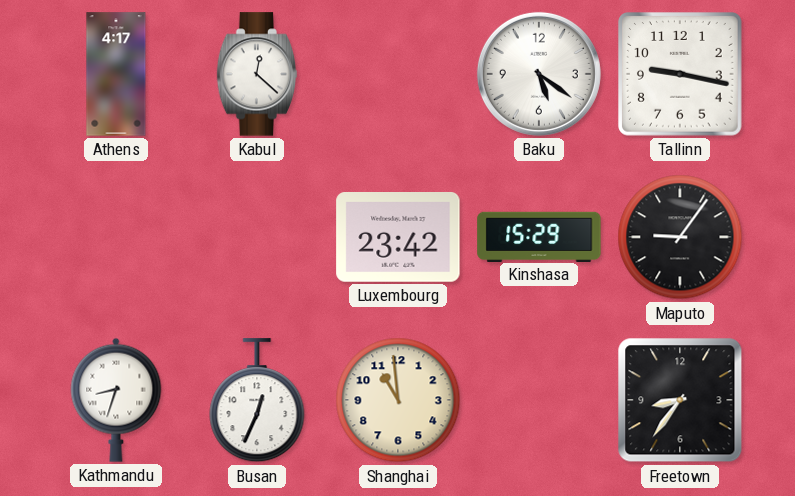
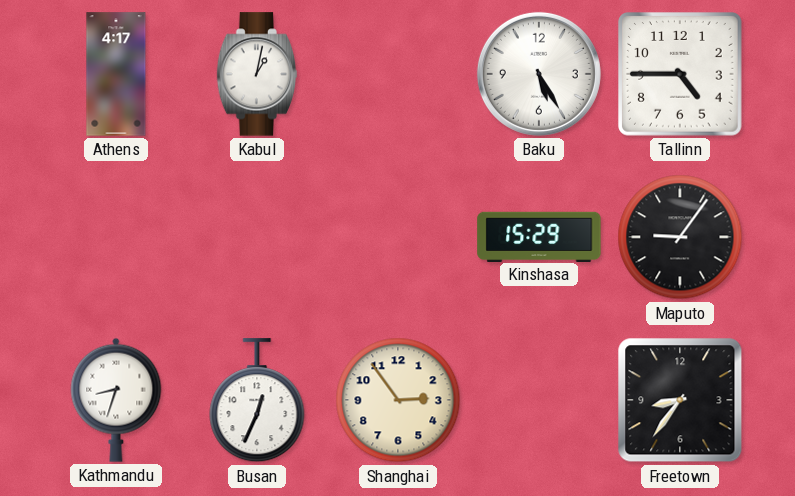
Kabul: 12:22 -> 1:02
Baku: 5:21 -> 5:25
Tallinn: 9:17 -> 4:45
Luxembourg: 23:42 -> none
Shanghai: 10:59 -> 2:54
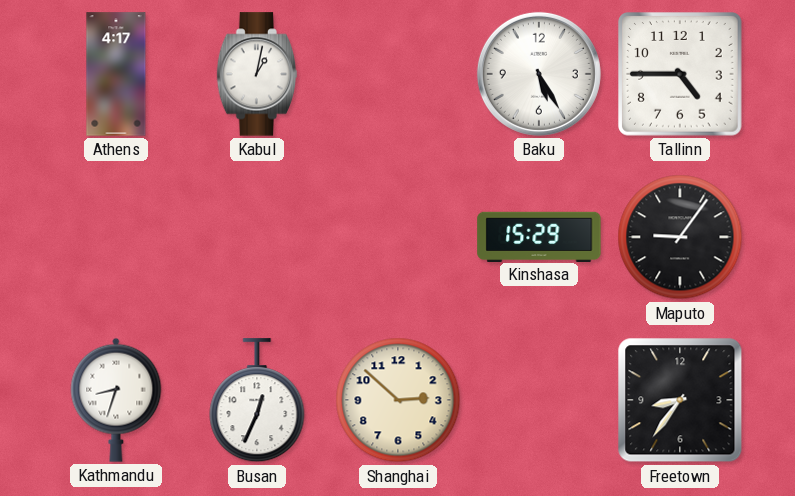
Shanghai: 2:54 -> 2:52
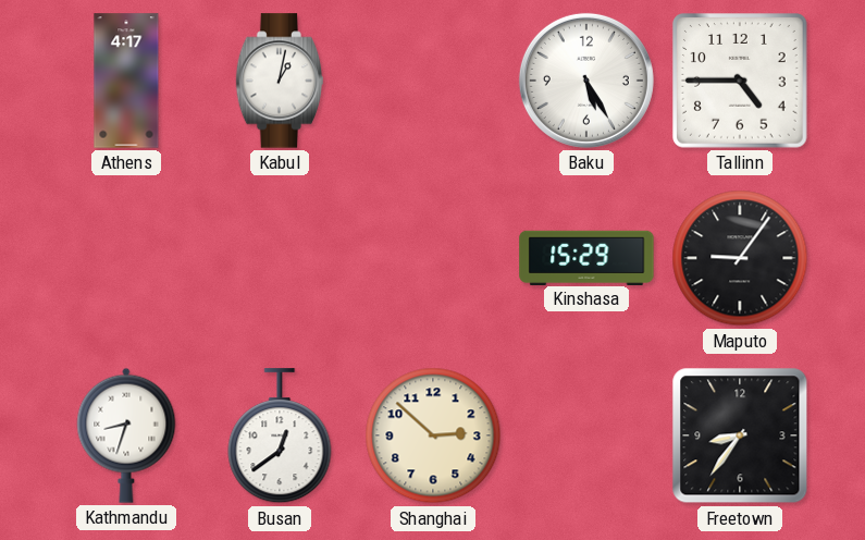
Busan: 12:34 -> 12:39
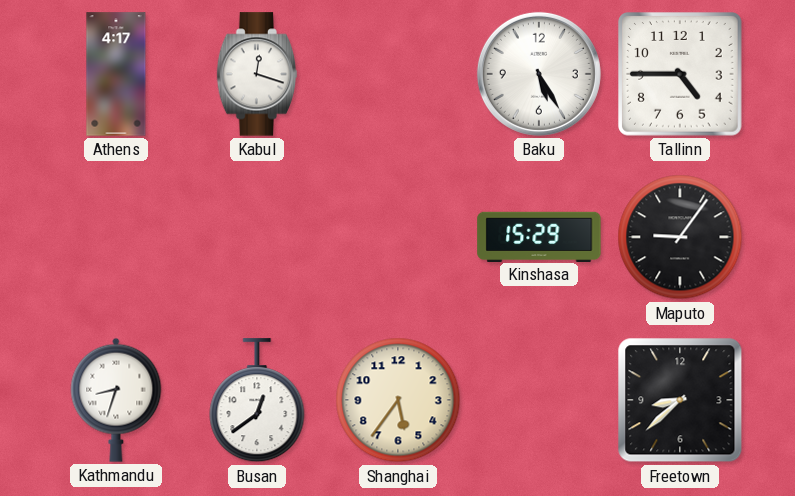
Kabul: 1:02 -> 12:18
Shanghai: 2:52 -> 5:36
Freetown: 8:36 -> 8:38
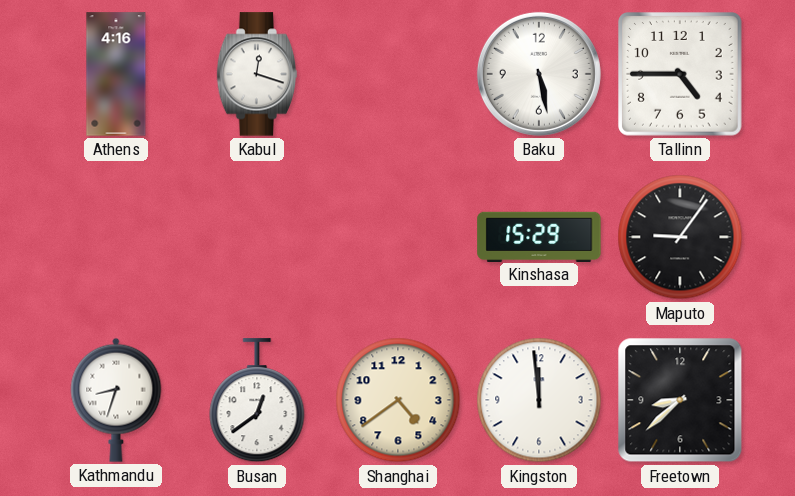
Athens: 4:17 -> 4:16
Baku: 5:25 -> 5:28
Shanghai: 5:36 -> 4:39
Kingston: none -> 11:59
